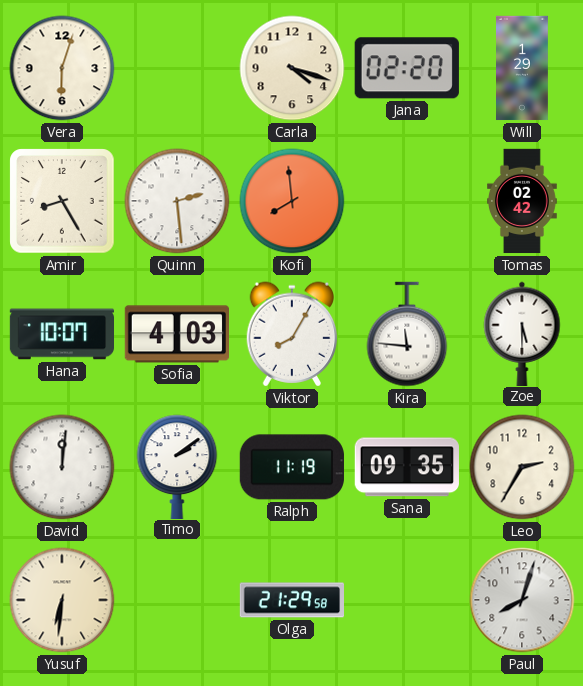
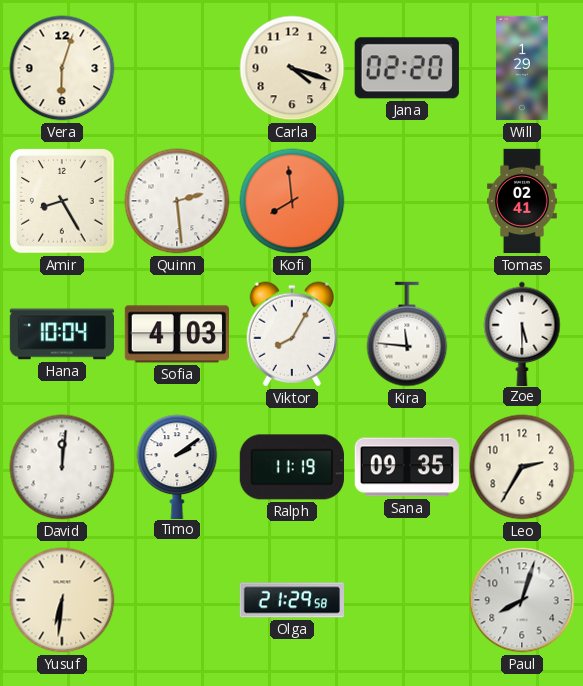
Tomas: 02:42 -> 02:41
Hana: 10:07 -> 10:04
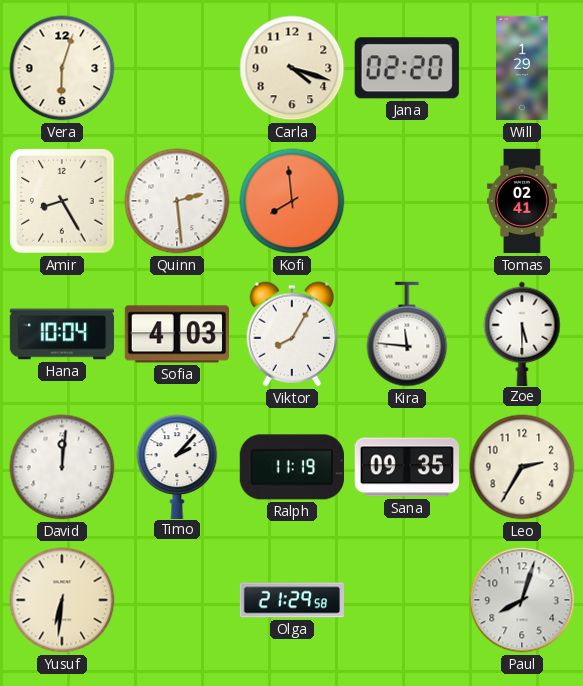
Timo: 2:09 -> 2:07
